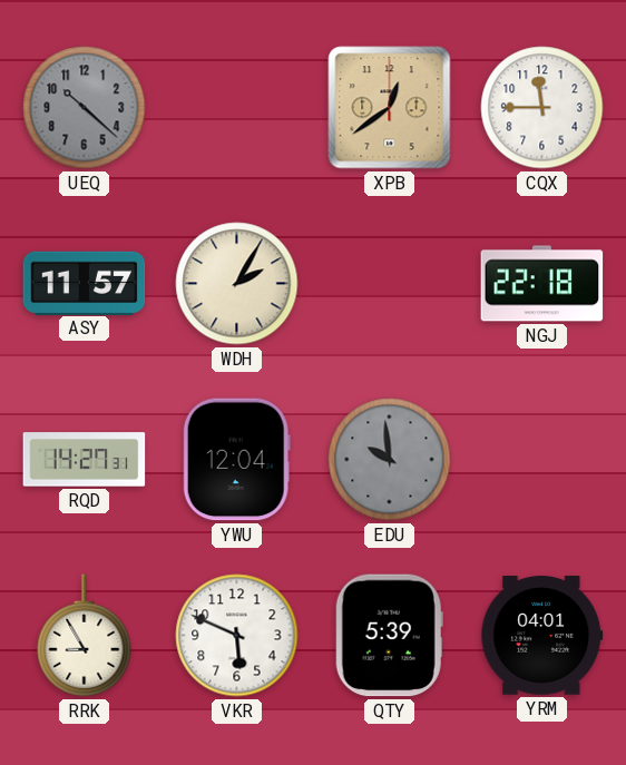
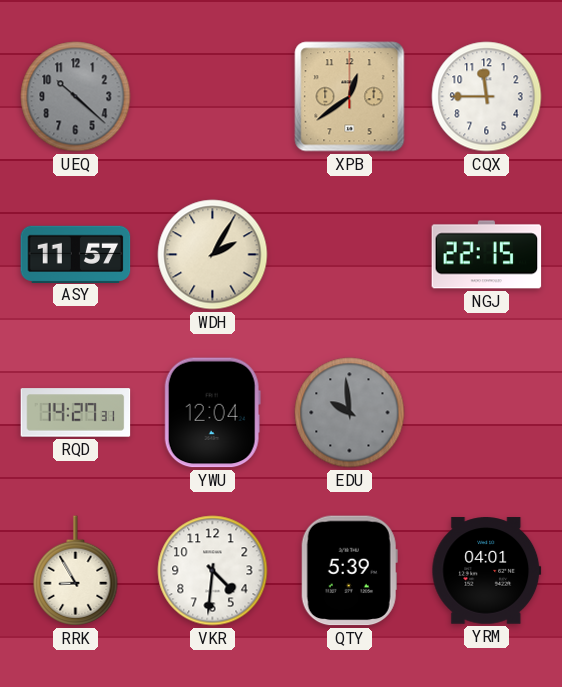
NGJ: 22:18 -> 22:15
VKR: 5:49 -> 4:31
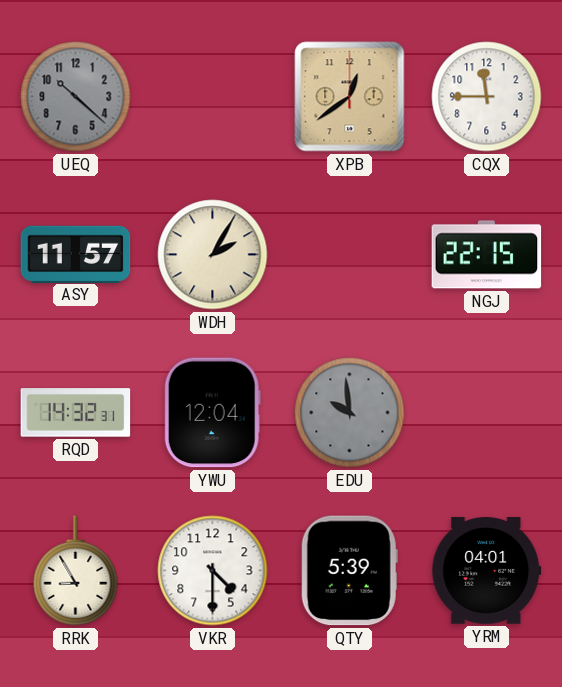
RQD: 14:27 -> 14:32
VKR: 4:31 -> 4:30
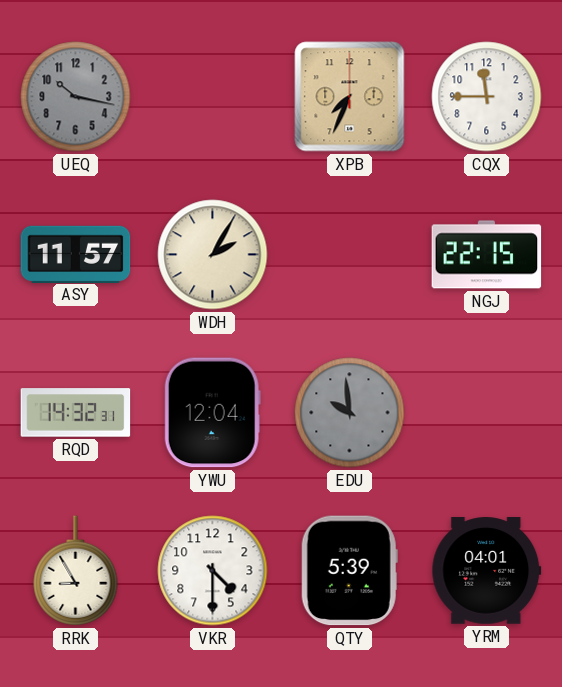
UEQ: 10:22 -> 10:17
XPB: 12:39 -> 7:34
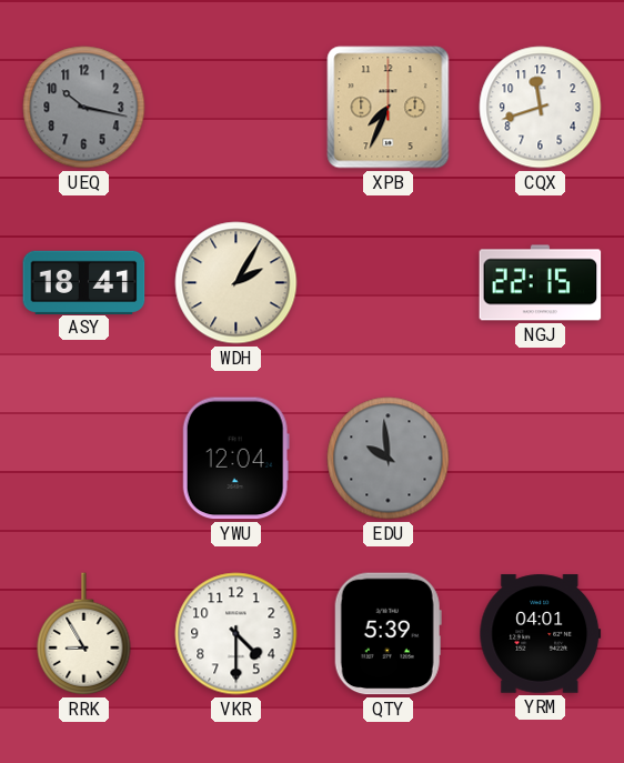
CQX: 11:45 -> 11:42
ASY: 11:57 -> 18:41
RQD: 14:32 -> none
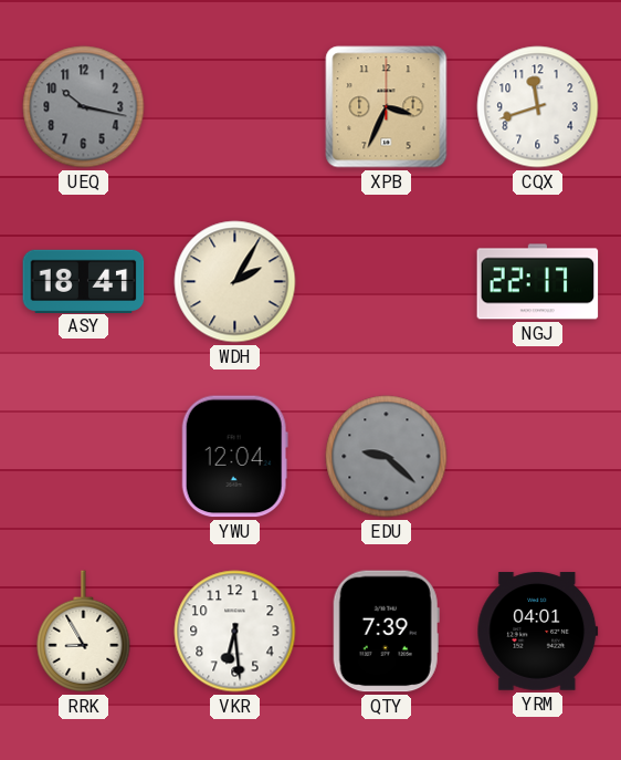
XPB: 7:34 -> 3:34
NGJ: 22:15 -> 22:17
EDU: 9:59 -> 9:22
VKR: 4:30 -> 6:29
QTY: 5:39 -> 7:39
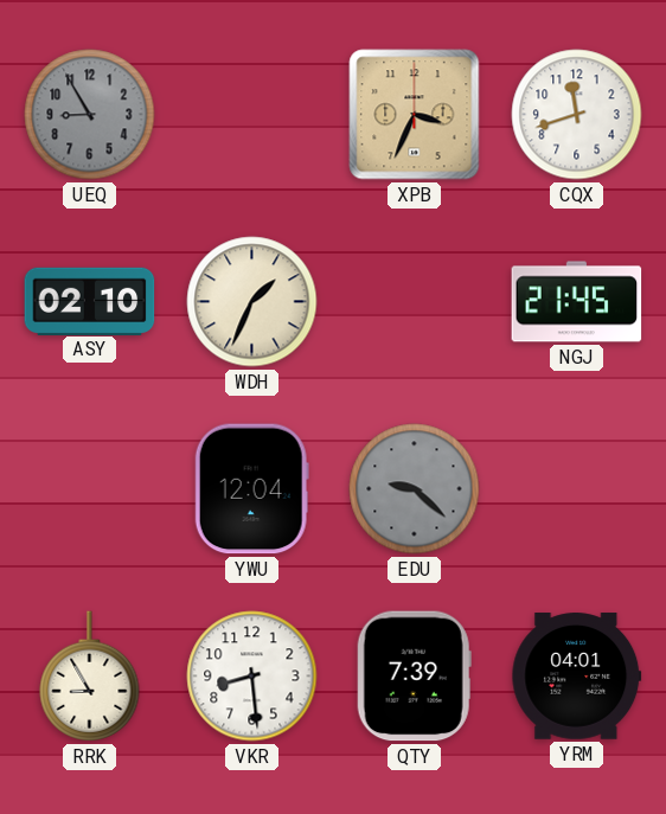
UEQ: 10:17 -> 8:55
ASY: 18:41 -> 02:10
WDH: 2:05 -> 1:34
NGJ: 22:17 -> 21:45
VKR: 6:29 -> 8:29
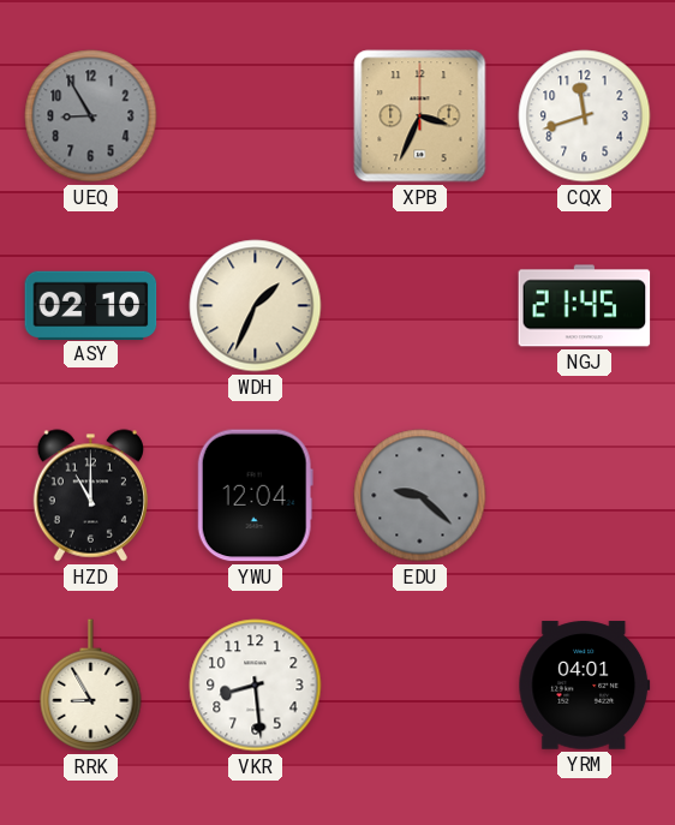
HZD: none -> 11:00
QTY: 7:39 -> none
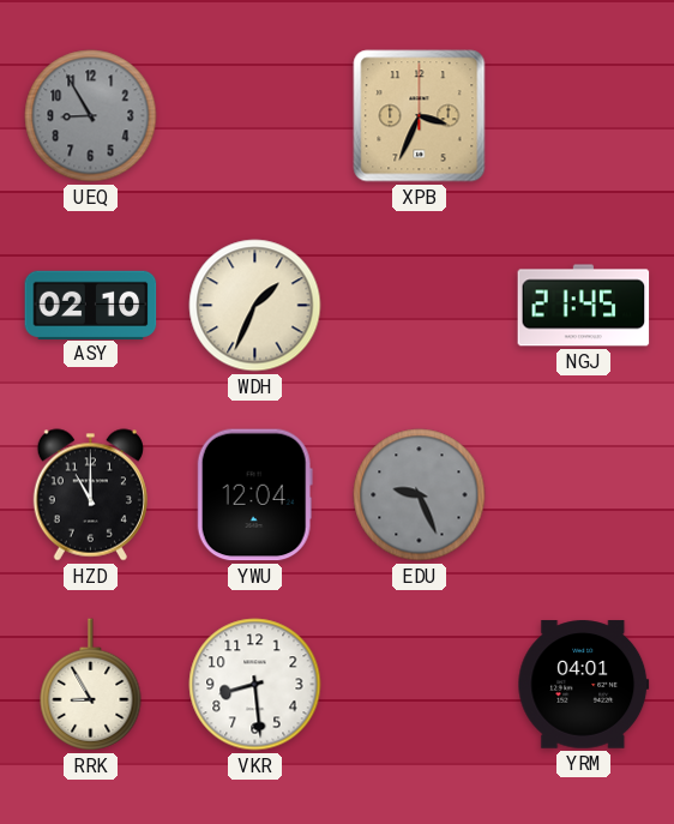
CQX: 11:42 -> none
EDU: 9:22 -> 9:26
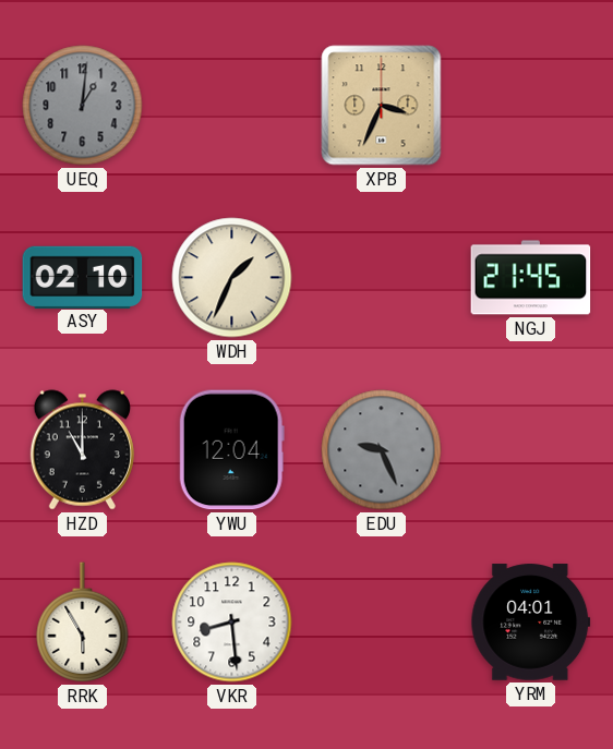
UEQ: 8:55 -> 1:01
RRK: 8:55 -> 5:55
